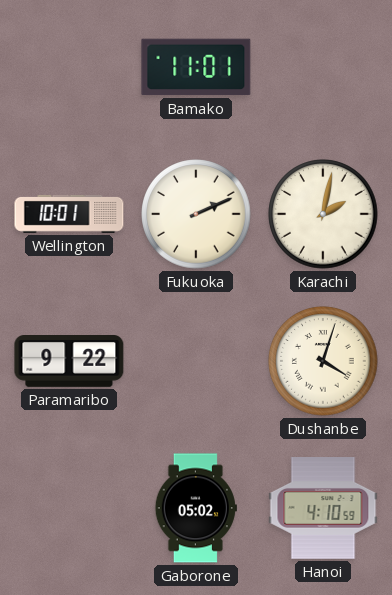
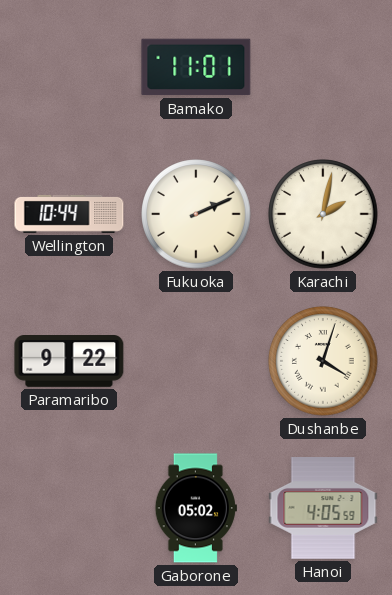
Wellington: 10:01 -> 10:44
Hanoi: 4:10 -> 4:05
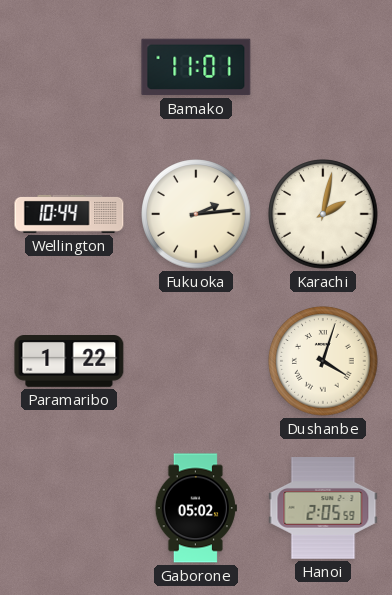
Fukuoka: 2:11 -> 2:14
Paramaribo: 9:22 -> 1:22
Hanoi: 4:05 -> 2:05
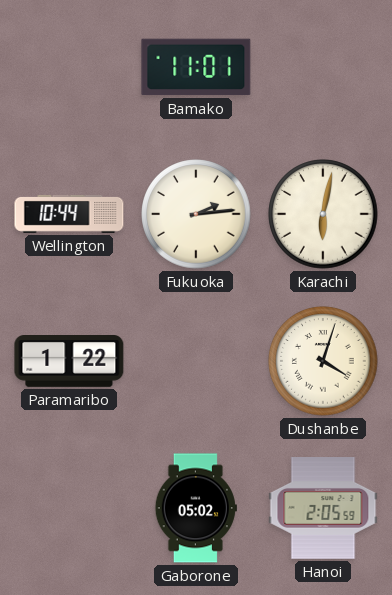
Karachi: 2:02 -> 6:02
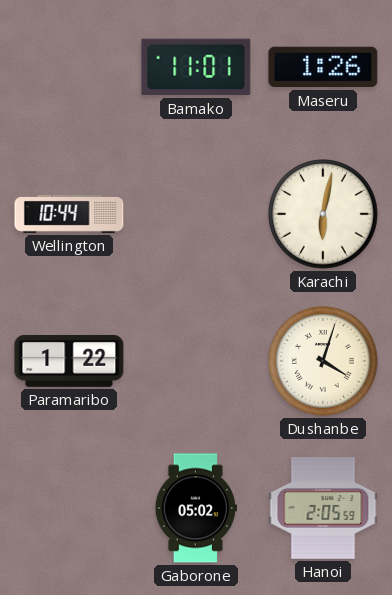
Maseru: none -> 1:26
Fukuoka: 2:14 -> none
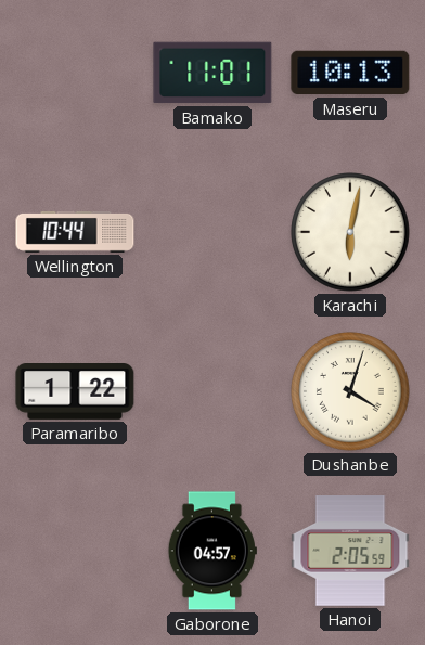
Maseru: 1:26 -> 10:13
Gaborone: 05:02 -> 04:57
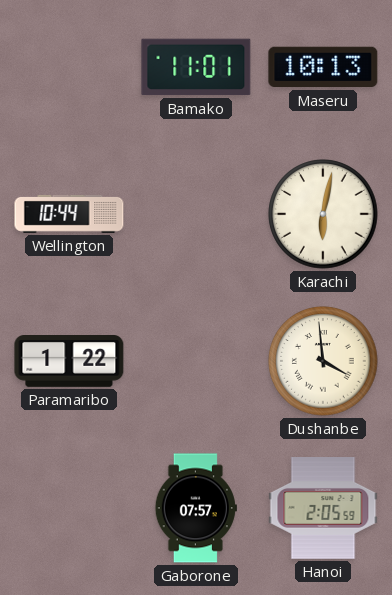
Dushanbe: 4:03 -> 3:59
Gaborone: 04:57 -> 07:57
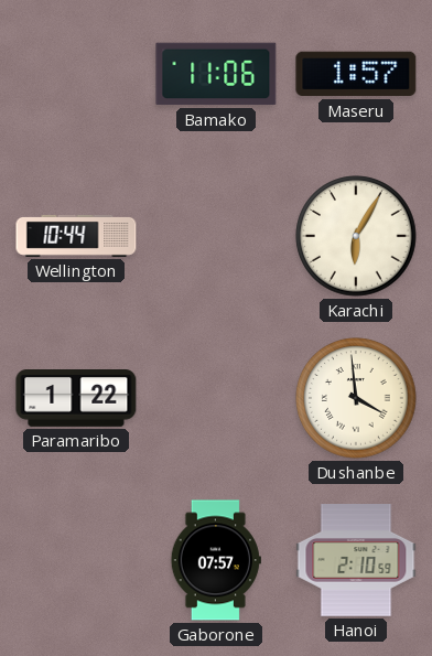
Bamako: 11:01 -> 11:06
Maseru: 10:13 -> 1:57
Karachi: 6:02 -> 6:05
Hanoi: 2:05 -> 2:10
